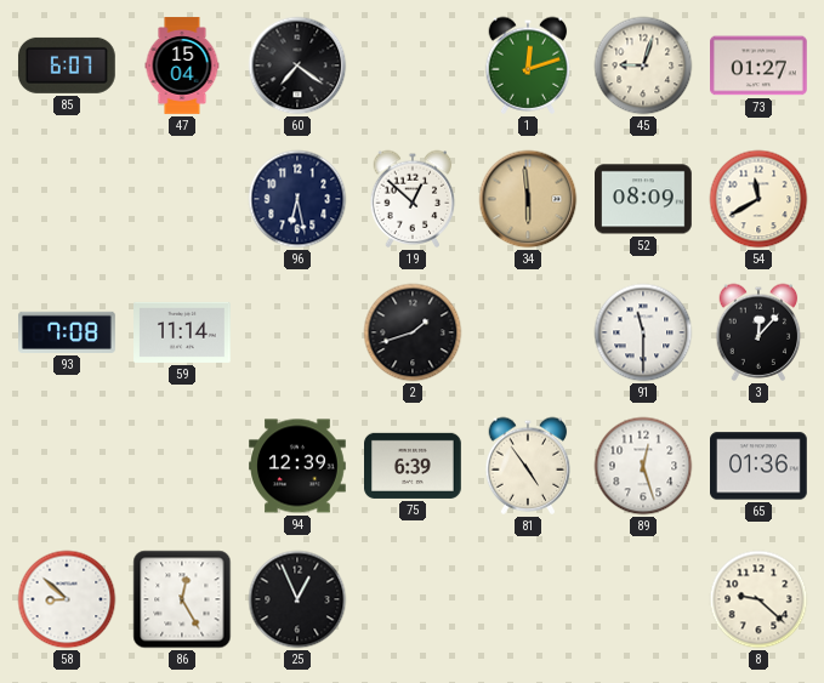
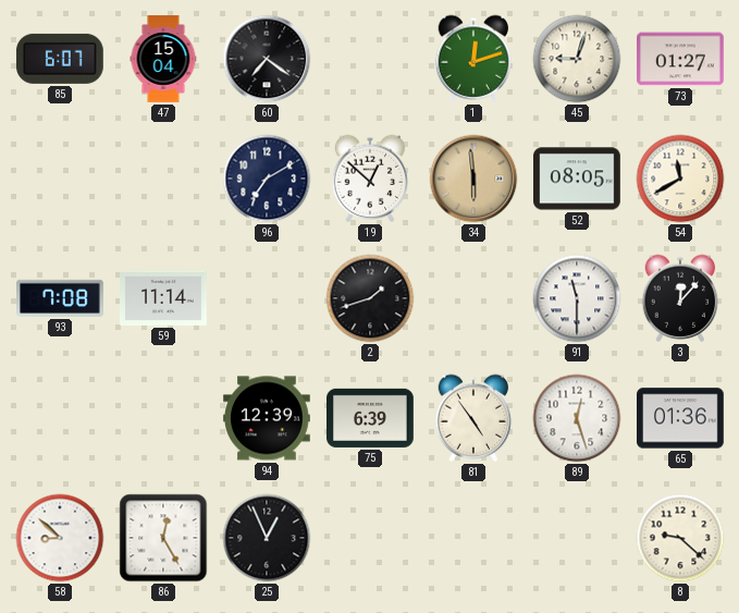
96: 6:28 -> 7:10
52: 08:09 -> 08:05
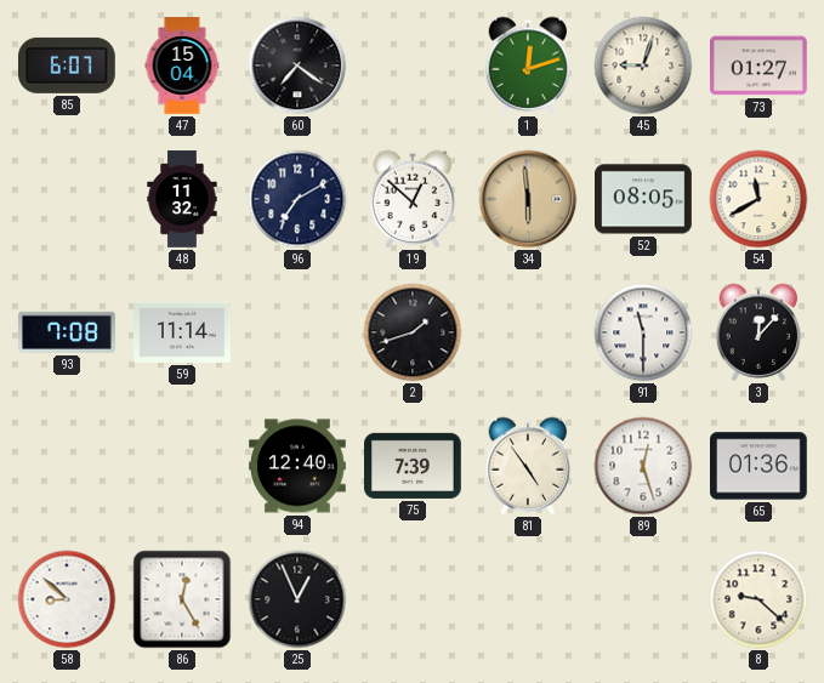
48: none -> 11:32
94: 12:39 -> 12:40
75: 6:39 -> 7:39
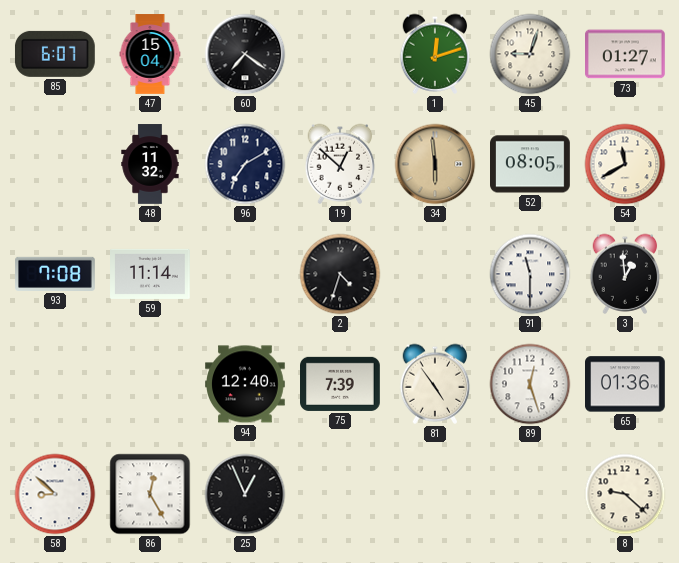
2: 1:42 -> 4:33
3: 12:07 -> 12:59
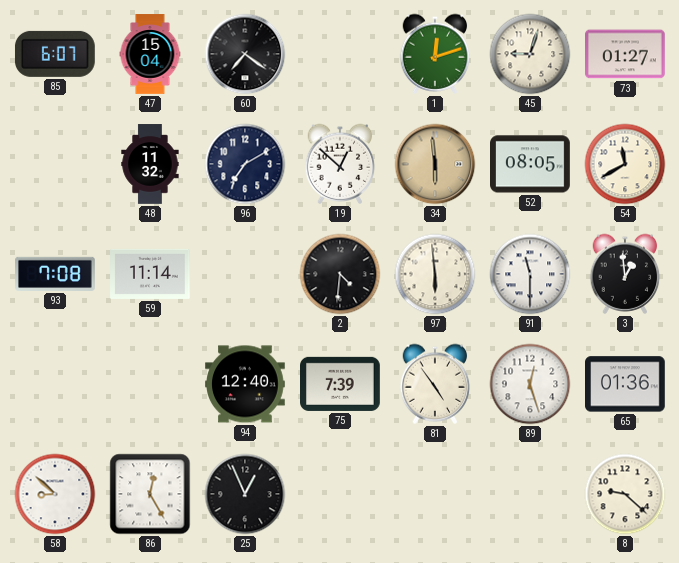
2: 4:33 -> 4:31
97: none -> 5:59
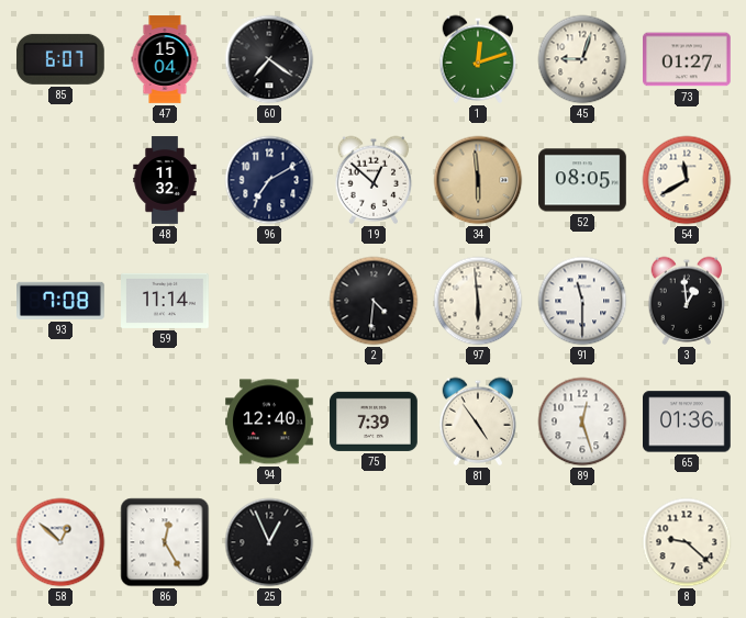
58: 8:52 -> 12:52
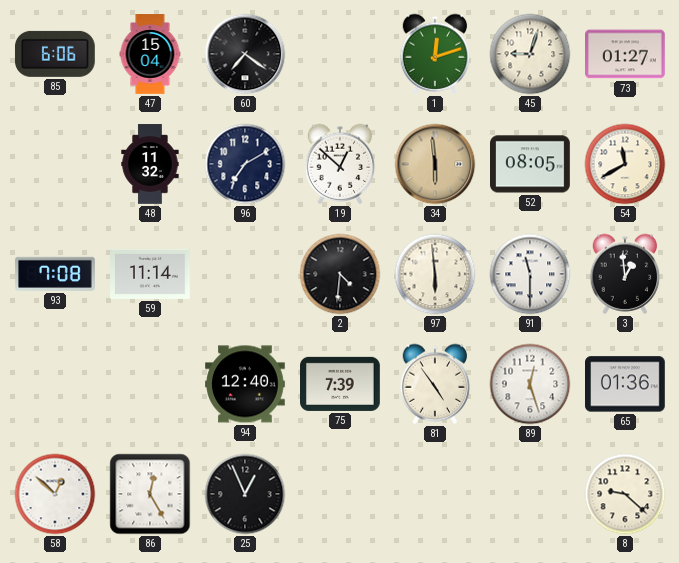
85: 6:07 -> 6:06
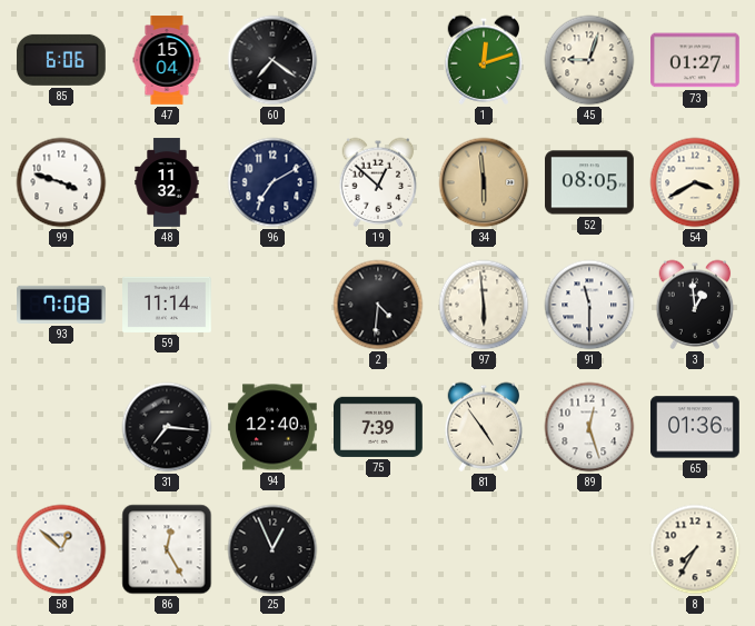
99: none -> 3:48
54: 11:40 -> 3:40
31: none -> 7:16
8: 9:22 -> 7:35
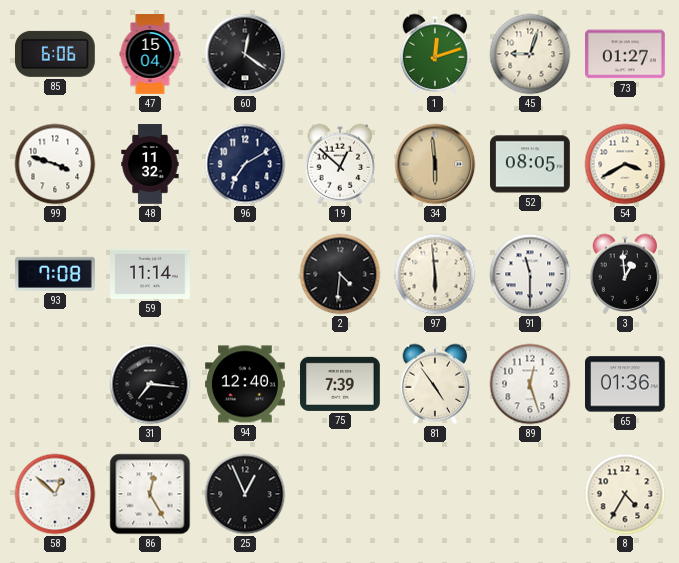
60: 7:21 -> 12:21
8: 7:35 -> 4:35
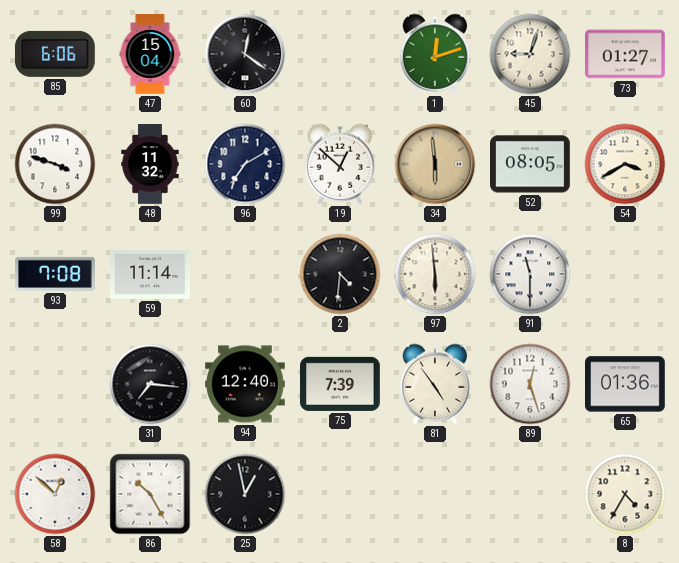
3: 12:59 -> none
86: 12:25 -> 10:25
25: 12:56 -> 12:58
